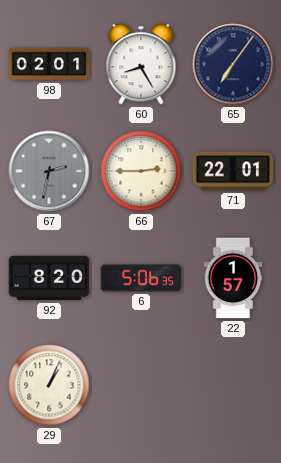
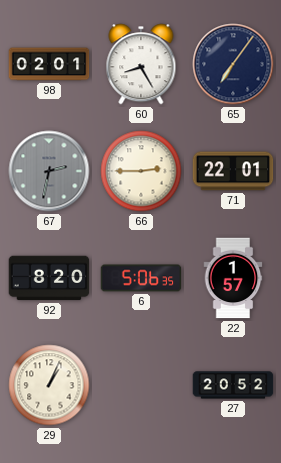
27: none -> 20:52
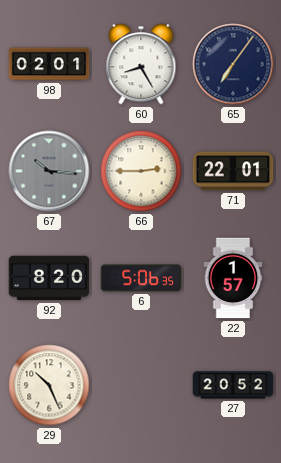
67: 2:32 -> 10:16
29: 1:04 -> 10:26
